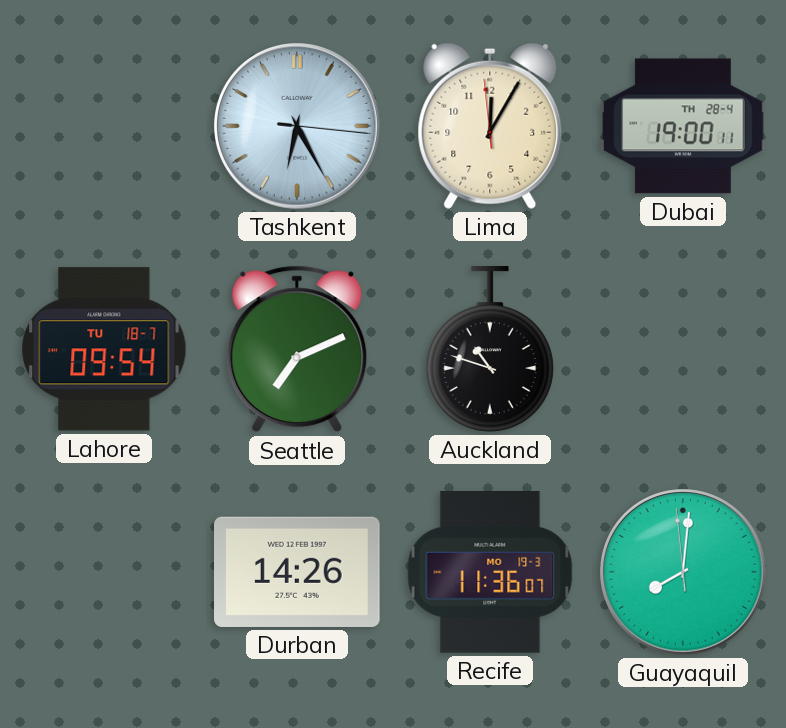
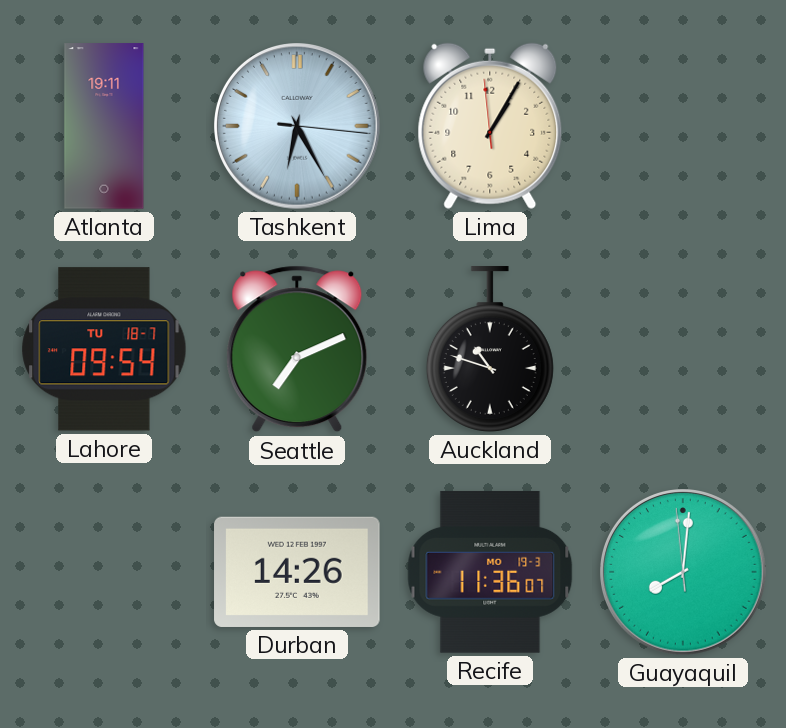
Atlanta: none -> 19:11
Lima: 12:04 -> 1:04
Dubai: 19:00 -> none
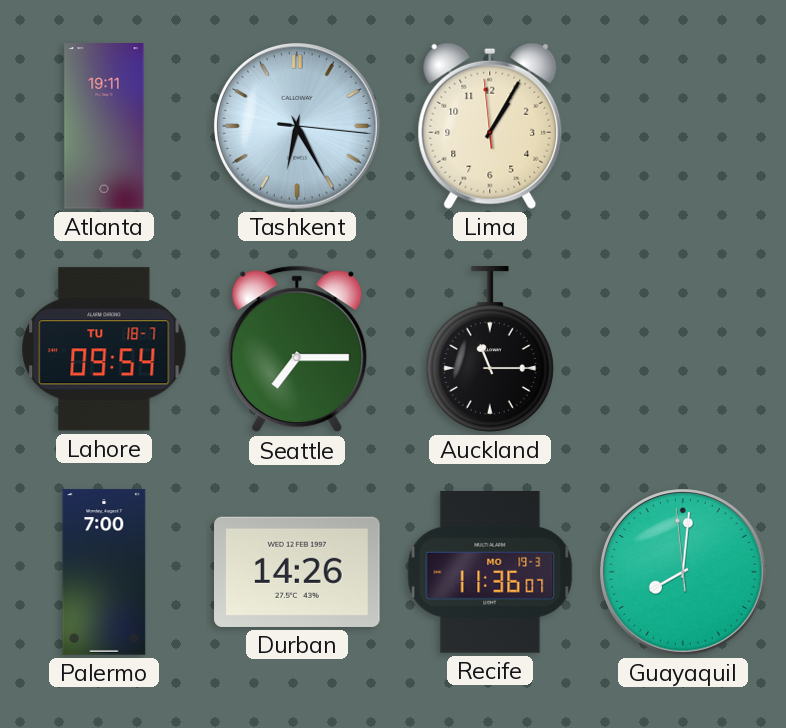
Seattle: 7:11 -> 7:15
Auckland: 10:48 -> 11:15
Palermo: none -> 7:00
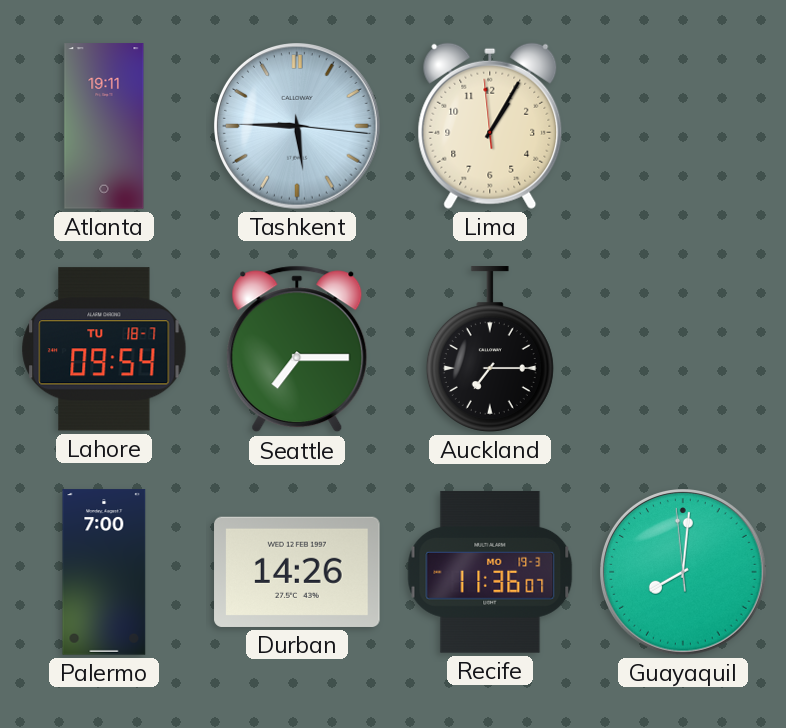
Tashkent: 6:25 -> 5:45
Auckland: 11:15 -> 7:15
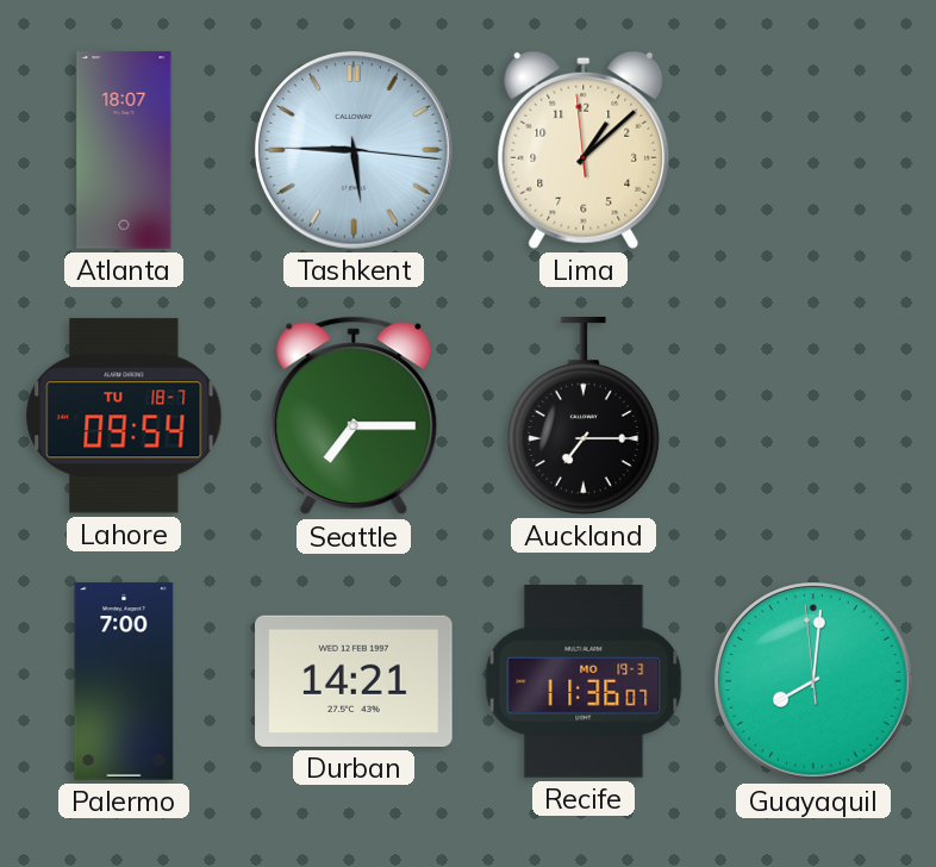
Atlanta: 19:11 -> 18:07
Lima: 1:04 -> 1:07
Durban: 14:26 -> 14:21
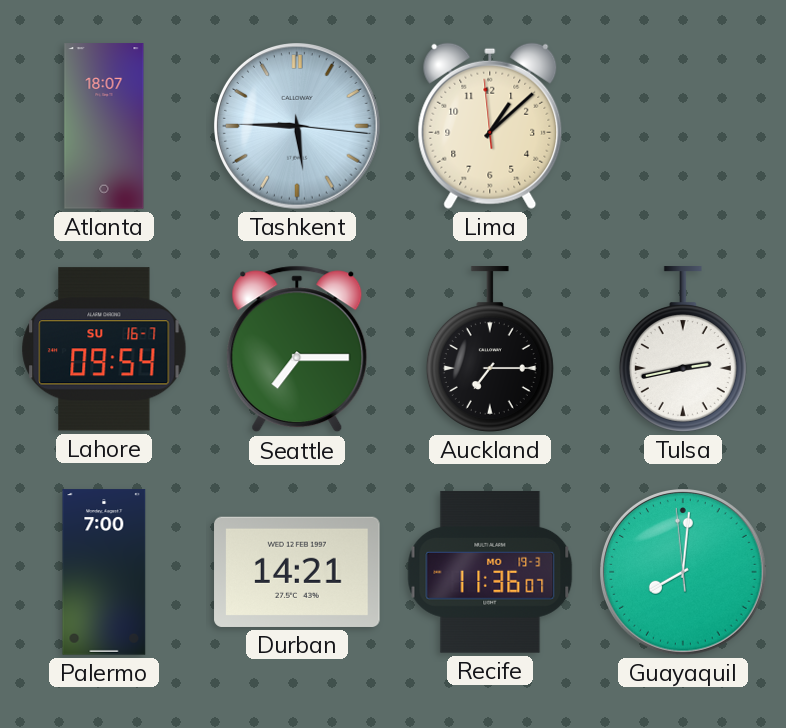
Lahore date: TU 18-7 -> SU 16-7
Tulsa: none -> 2:43
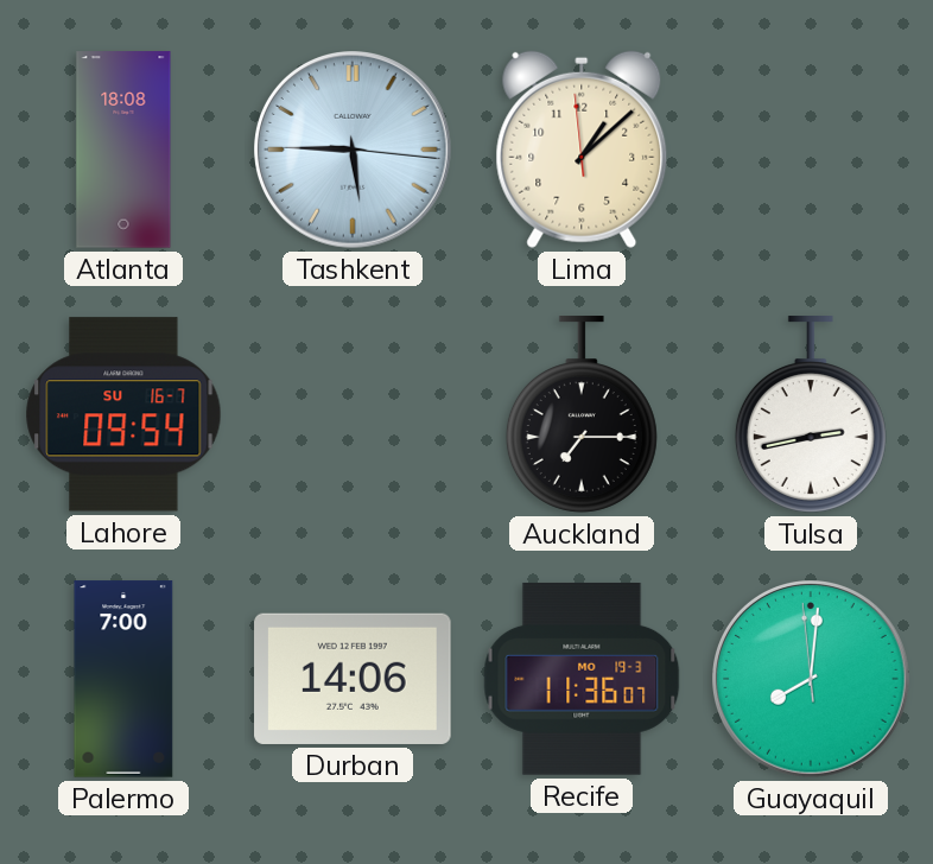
Atlanta: 18:07 -> 18:08
Seattle: 7:15 -> none
Durban: 14:21 -> 14:06
